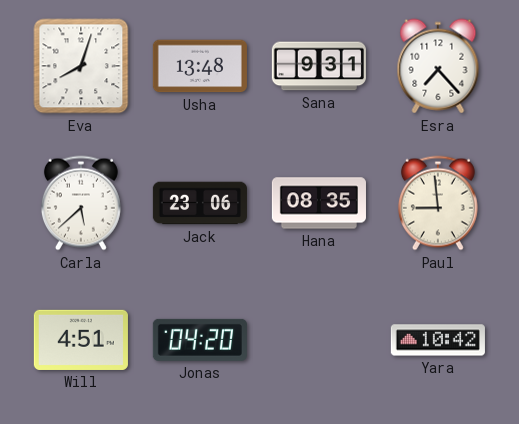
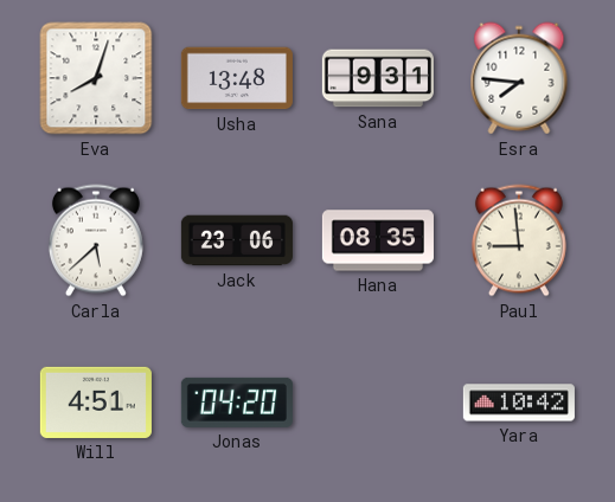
Esra: 7:23 -> 7:46
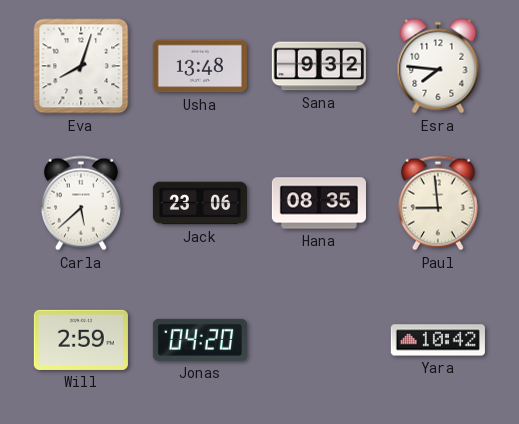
Sana: 9:31 -> 9:32
Will: 4:51 -> 2:59
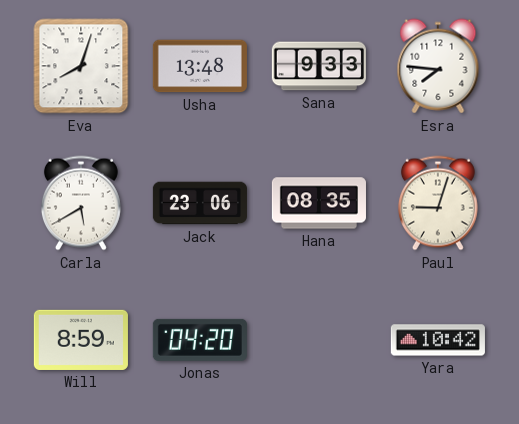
Sana: 9:32 -> 9:33
Carla: 5:38 -> 5:40
Paul: 8:59 -> 9:03
Will: 2:59 -> 8:59
